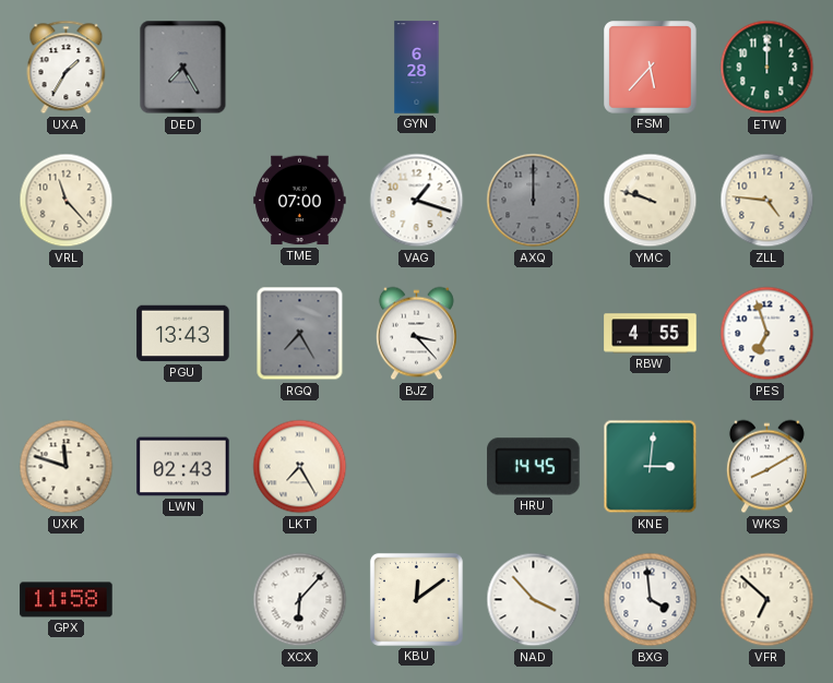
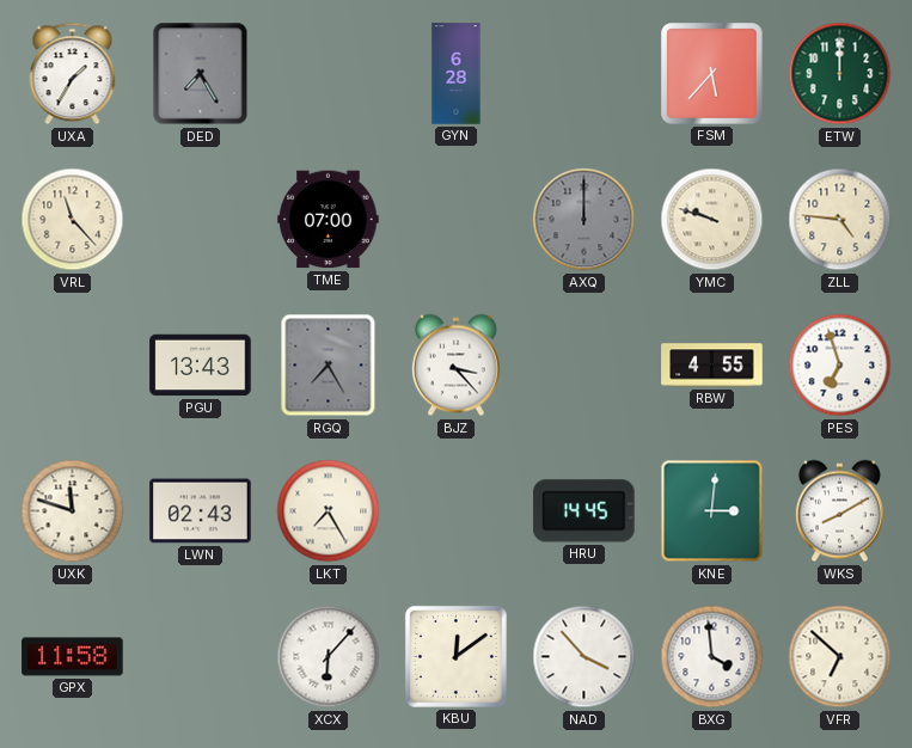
VAG: 1:18 -> none
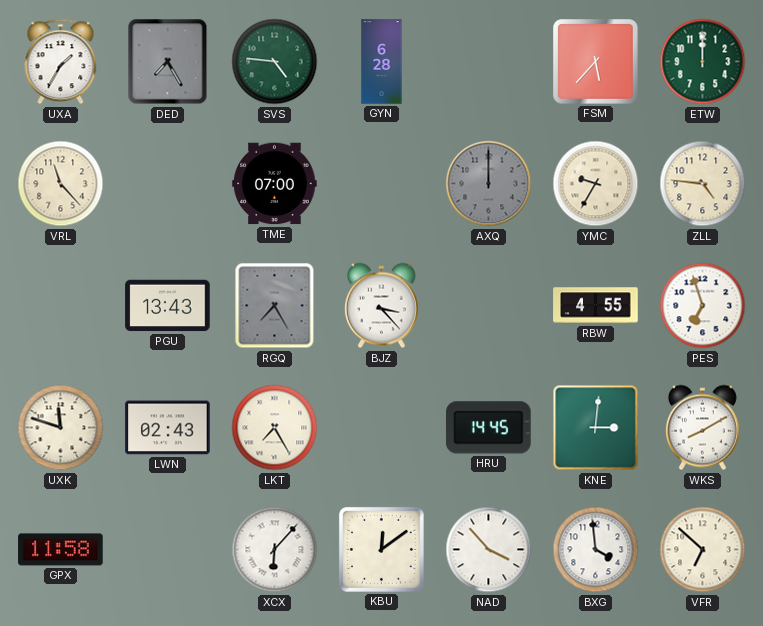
SVS: none -> 4:46
YMC: 9:48 -> 9:35
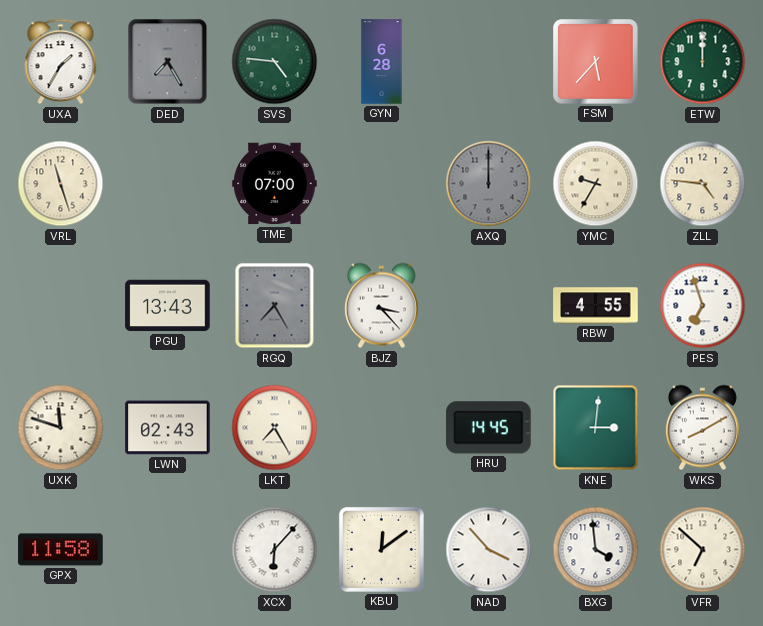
VRL: 11:23 -> 11:27
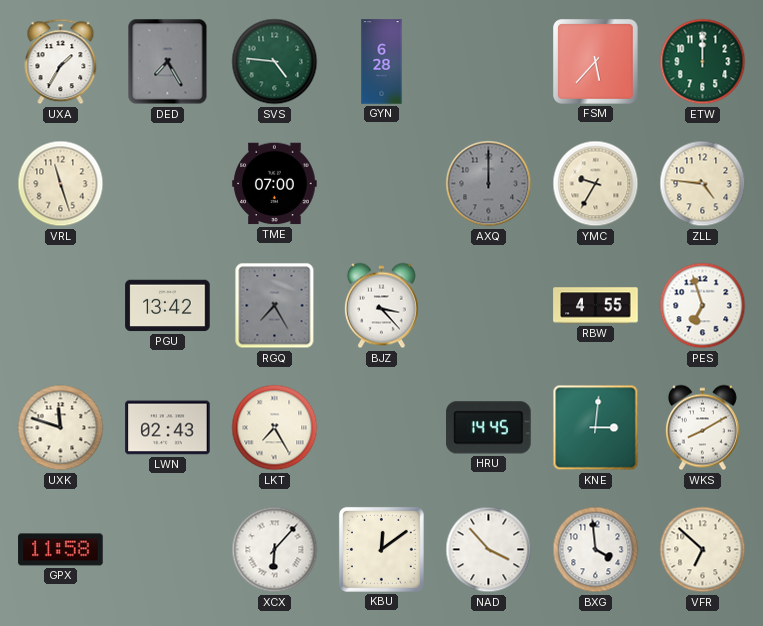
PGU: 13:43 -> 13:42
